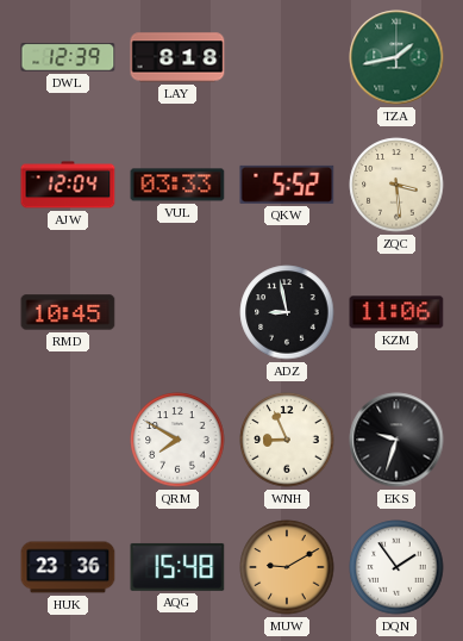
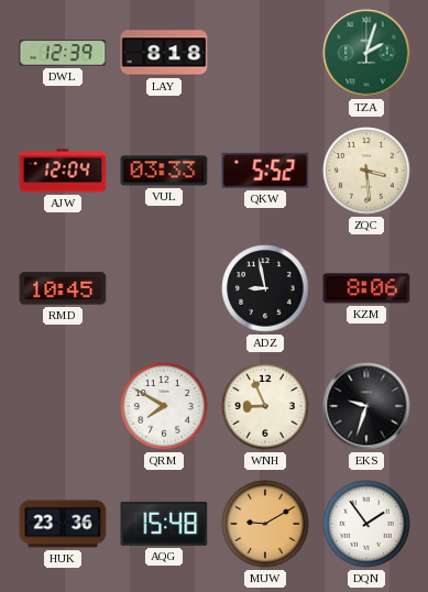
TZA: 1:43 -> 2:03
KZM: 11:06 -> 8:06
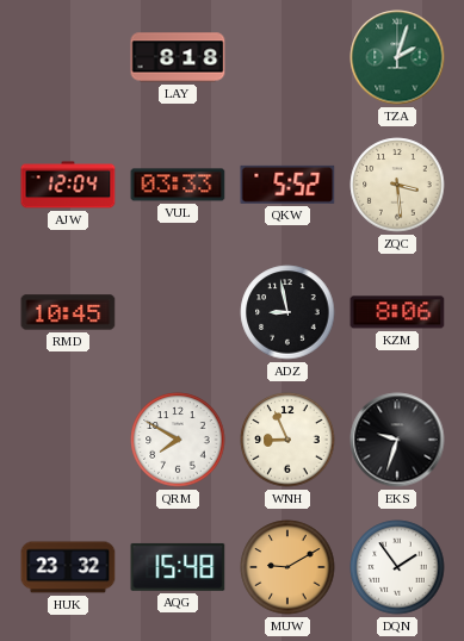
DWL: 12:39 -> none
HUK: 23:36 -> 23:32
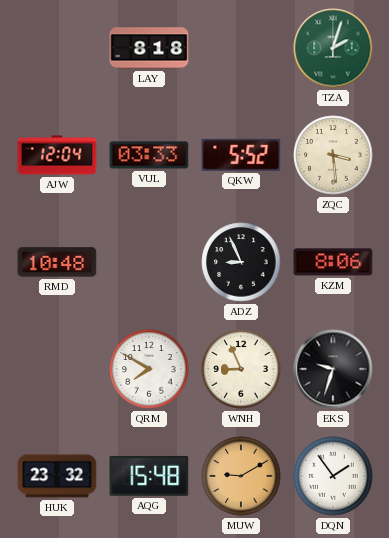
RMD: 10:45 -> 10:48
ADZ: 8:58 -> 8:56
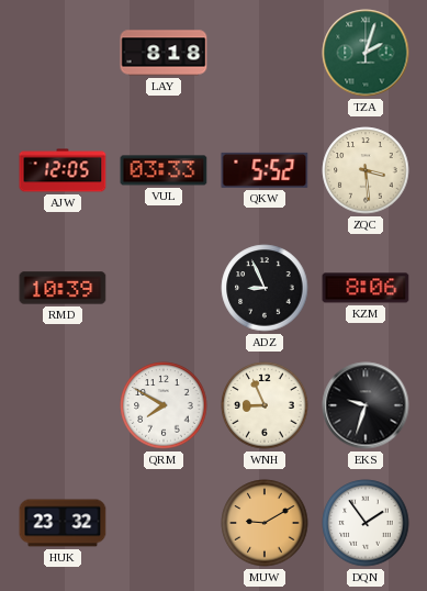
AJW: 12:04 -> 12:05
RMD: 10:48 -> 10:39
AQG: 15:48 -> none
